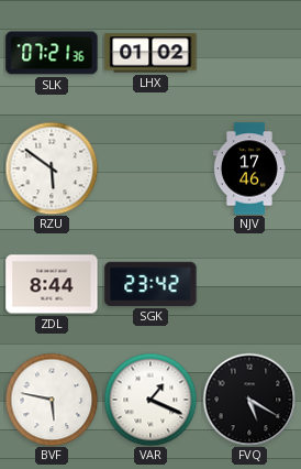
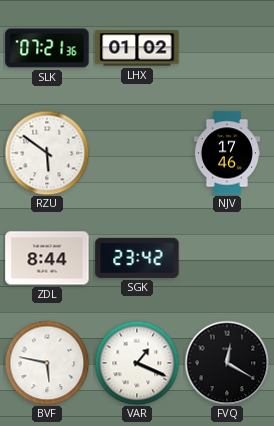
FVQ: 5:20 -> 12:20
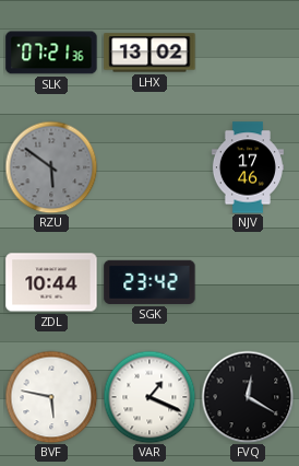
LHX: 01:02 -> 13:02
RZU dial: white -> grey
ZDL: 8:44 -> 10:44
